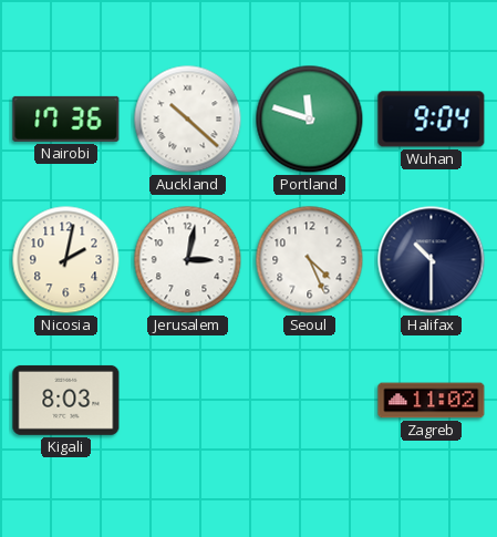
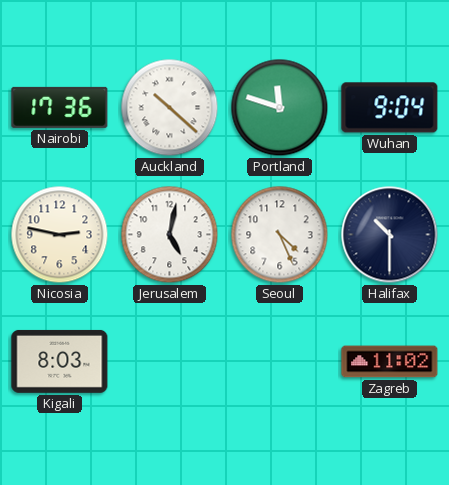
Nicosia: 2:02 -> 2:47
Jerusalem: 3:02 -> 5:02
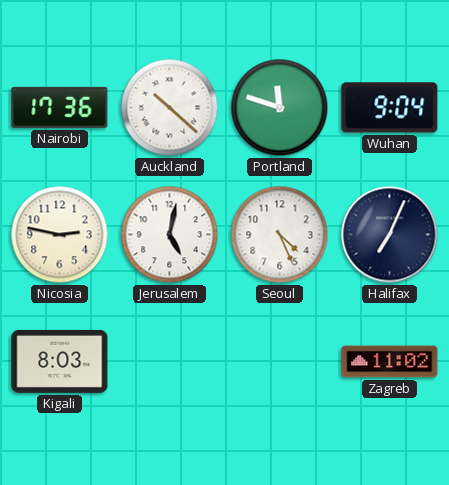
Halifax: 10:30 -> 7:04
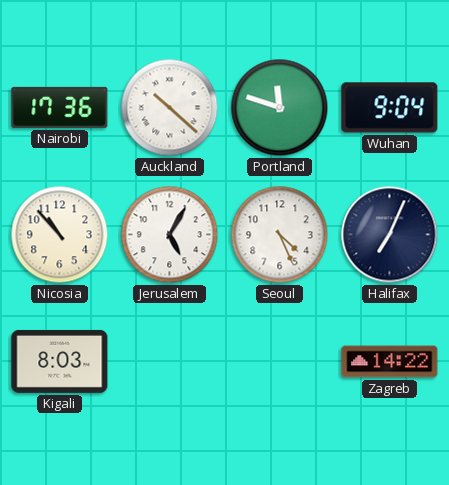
Nicosia: 2:47 -> 10:53
Jerusalem: 5:02 -> 5:05
Zagreb: 11:02 -> 14:22
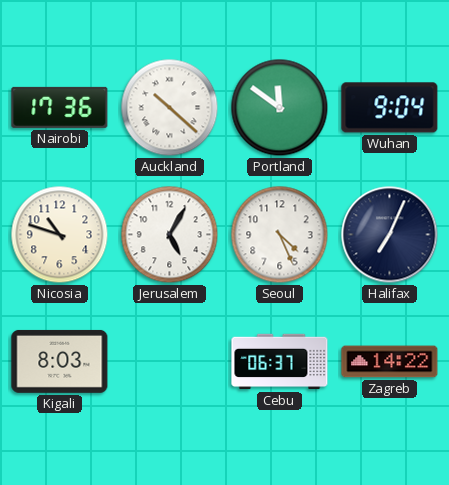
Portland: 11:48 -> 11:51
Nicosia: 10:53 -> 10:48
Cebu: none -> 06:37
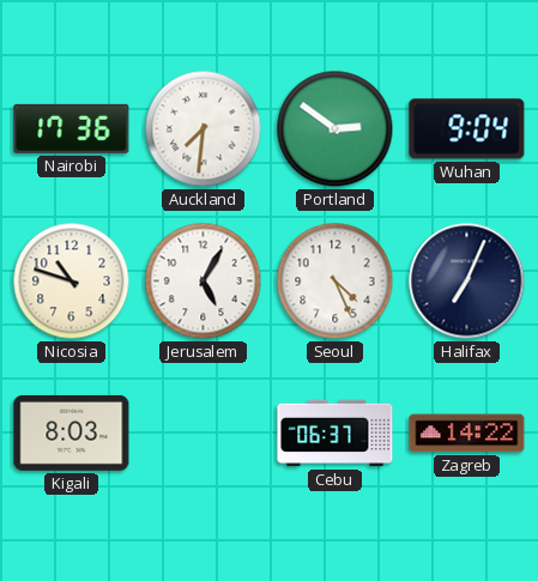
Auckland: 10:22 -> 7:31
Portland: 11:51 -> 2:51
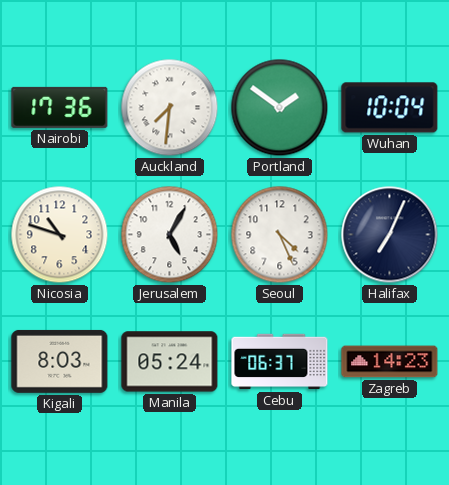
Portland: 2:51 -> 1:51
Wuhan: 9:04 -> 10:04
Manila: none -> 05:24
Zagreb: 14:22 -> 14:23
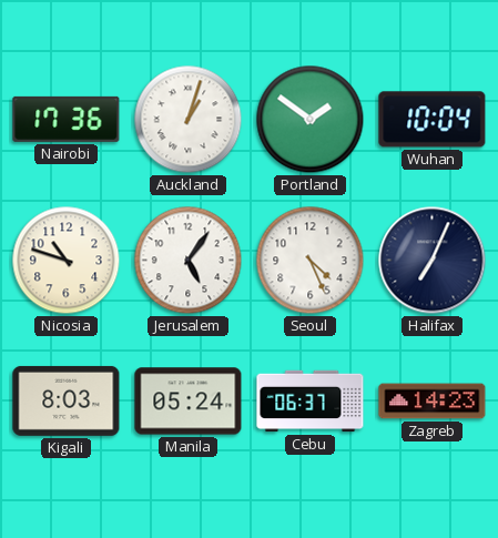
Auckland: 7:31 -> 1:03
Jerusalem: 5:05 -> 5:06
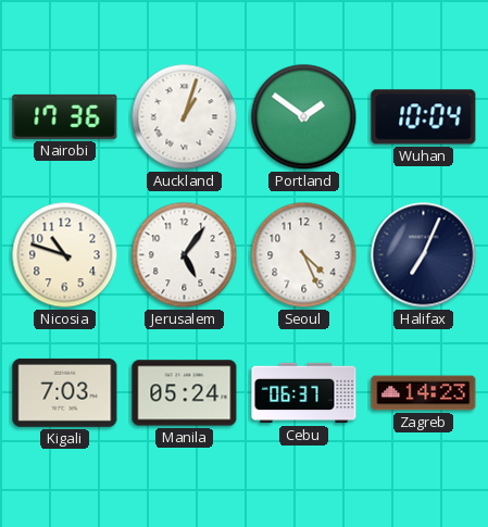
Kigali: 8:03 -> 7:03
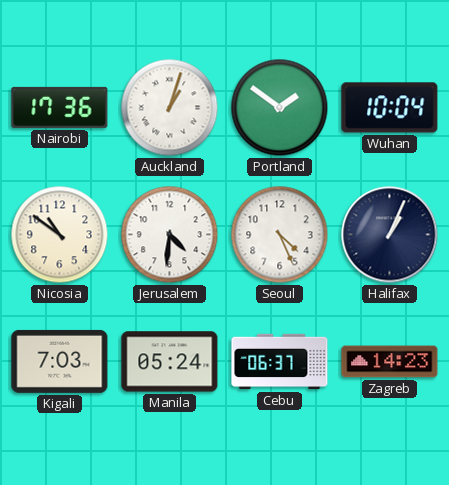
Nicosia: 10:48 -> 10:51
Jerusalem: 5:06 -> 4:31
Halifax: 7:04 -> 1:04
